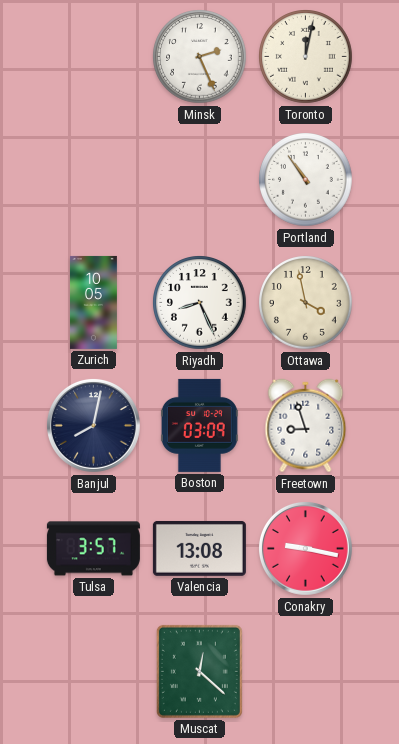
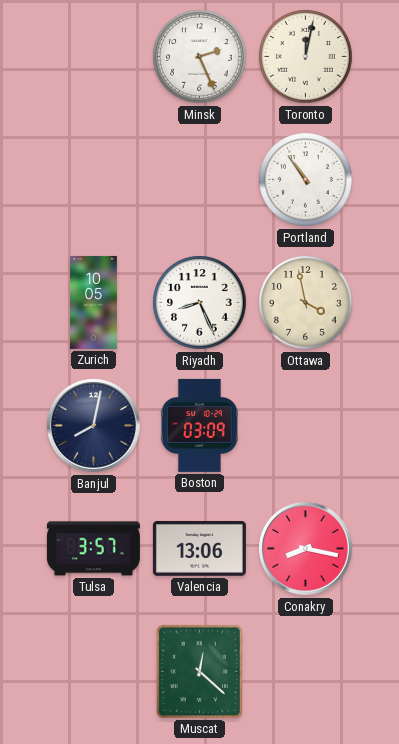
Freetown: 8:57 -> none
Valencia: 13:08 -> 13:06
Conakry: 9:17 -> 8:17
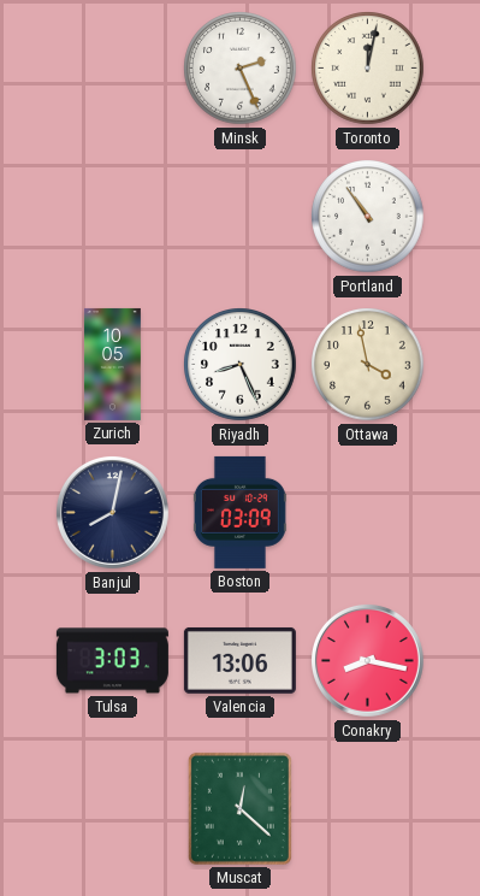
Tulsa: 3:57 -> 3:03
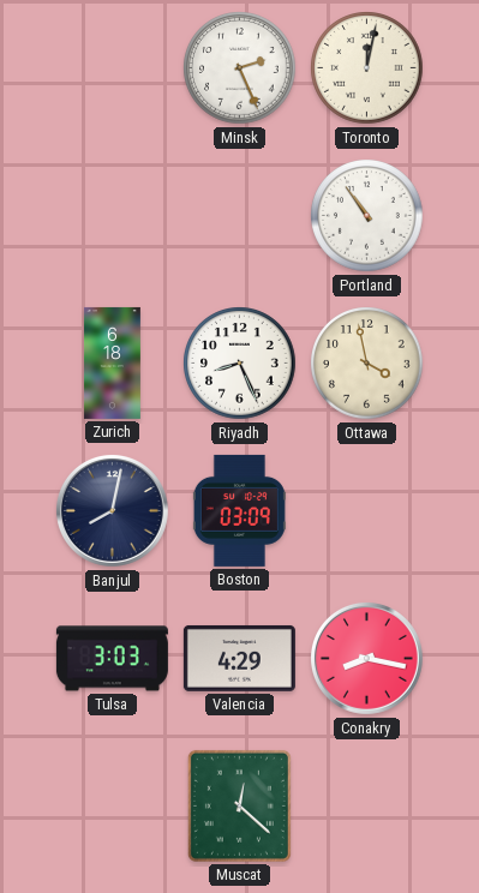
Zurich: 10:05 -> 6:18
Valencia: 13:06 -> 4:29
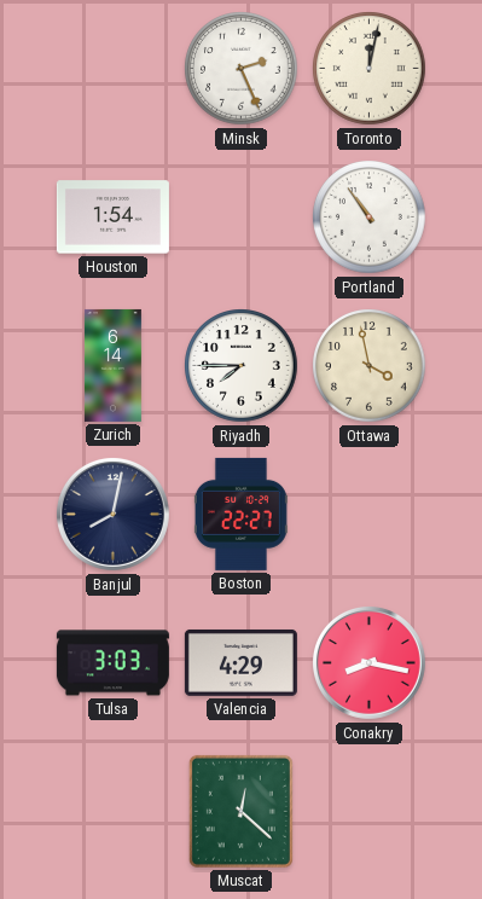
Houston: none -> 1:54
Zurich: 6:18 -> 6:14
Riyadh: 8:26 -> 7:45
Boston: 03:09 -> 22:27
